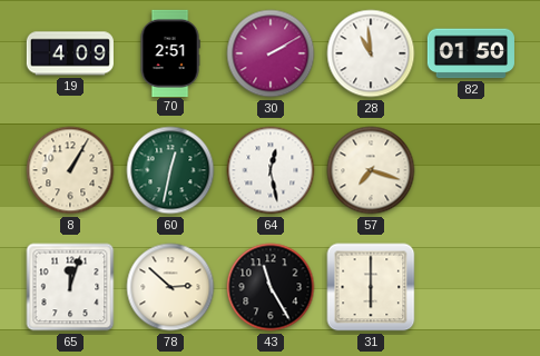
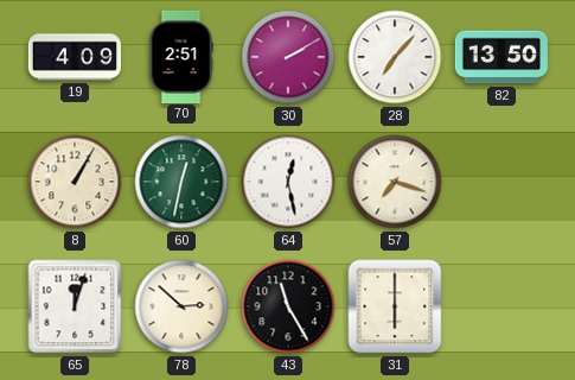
28: 10:59 -> 7:07
82: 01:50 -> 13:50
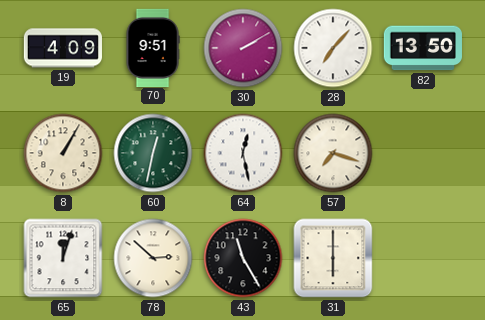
70: 2:51 -> 9:51
